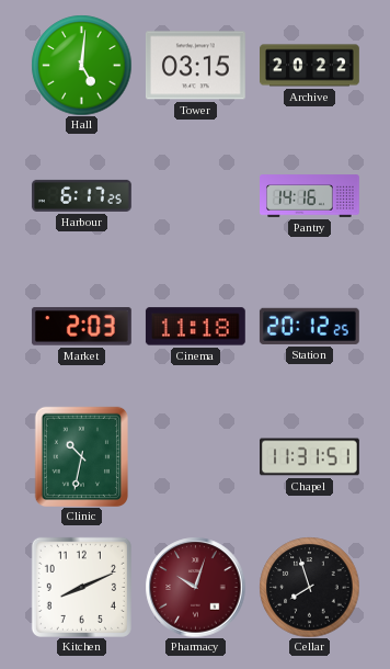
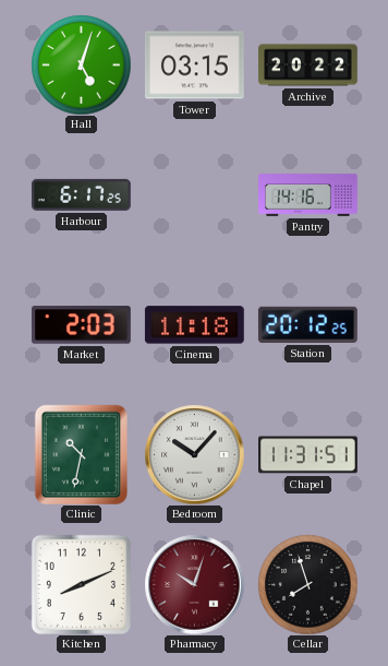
Hall: 5:01 -> 5:03
Bedroom: none -> 10:07
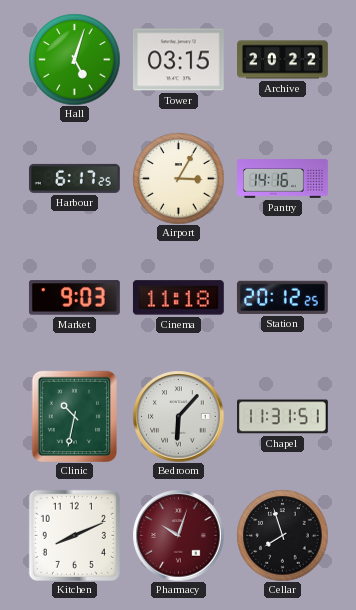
Airport: none -> 3:05
Market: 2:03 -> 9:03
Bedroom: 10:07 -> 6:07
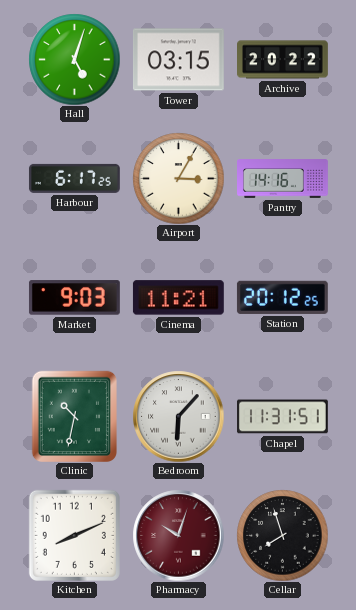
Cinema: 11:18 -> 11:21
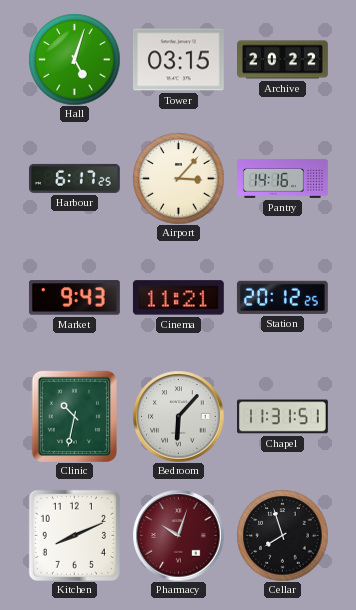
Airport: 3:05 -> 3:07
Market: 9:03 -> 9:43
